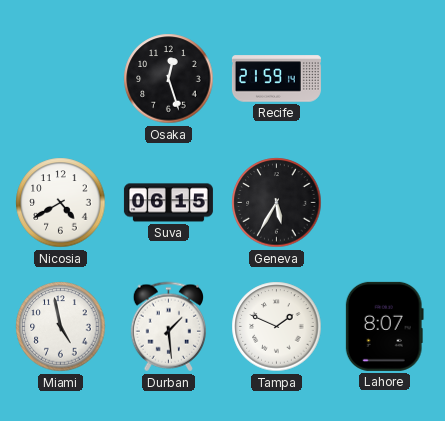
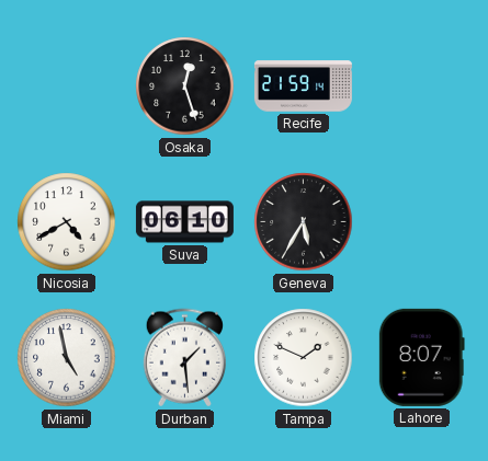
Suva: 06:15 -> 06:10
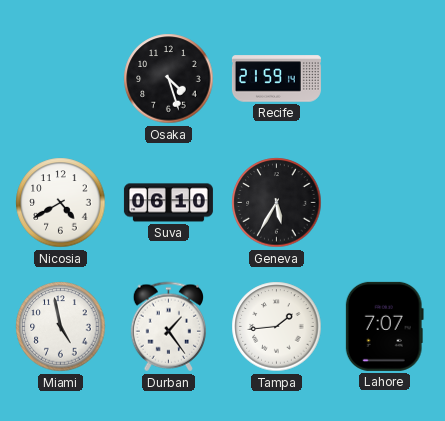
Osaka: 12:27 -> 4:27
Durban: 1:29 -> 1:24
Tampa: 1:49 -> 1:44
Lahore: 8:07 -> 7:07
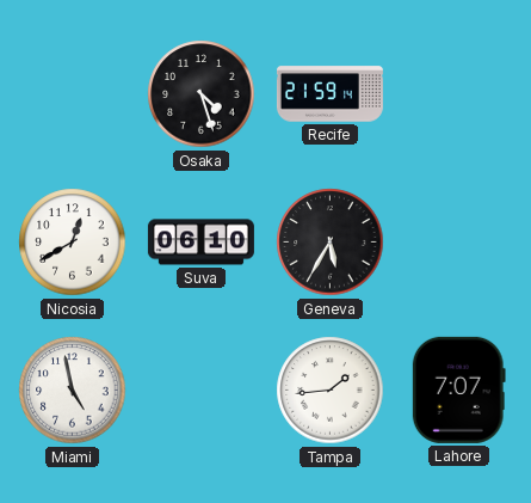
Nicosia: 4:40 -> 12:40
Durban: 1:24 -> none
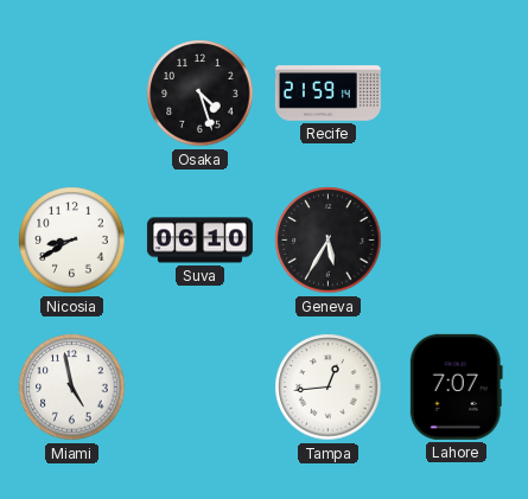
Nicosia: 12:40 -> 8:40
Tampa: 1:44 -> 12:44
